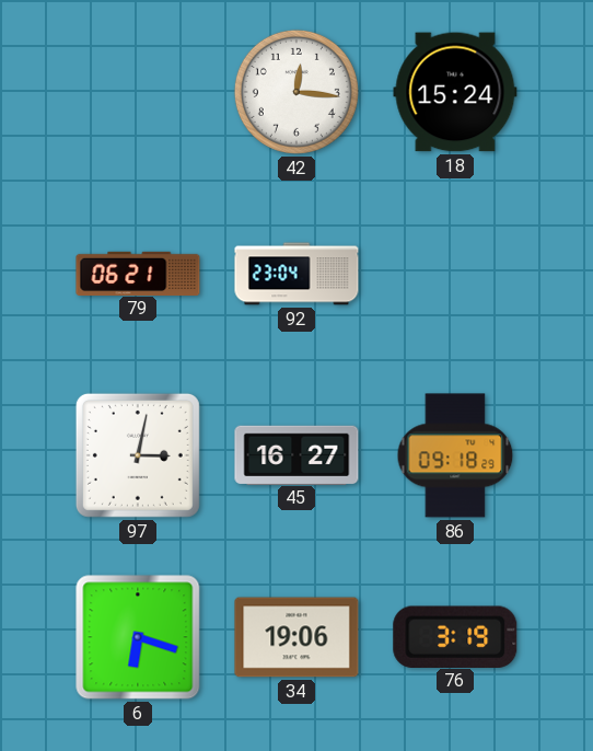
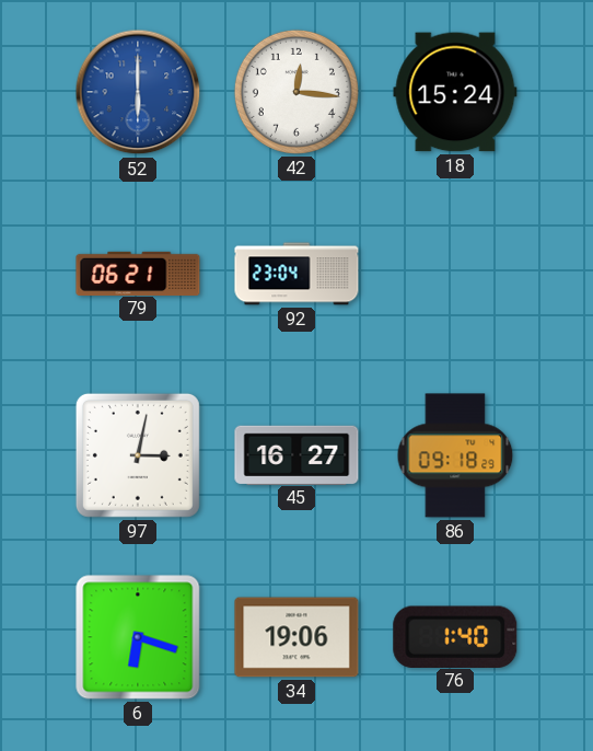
52: none -> 6:00
76: 3:19 -> 1:40
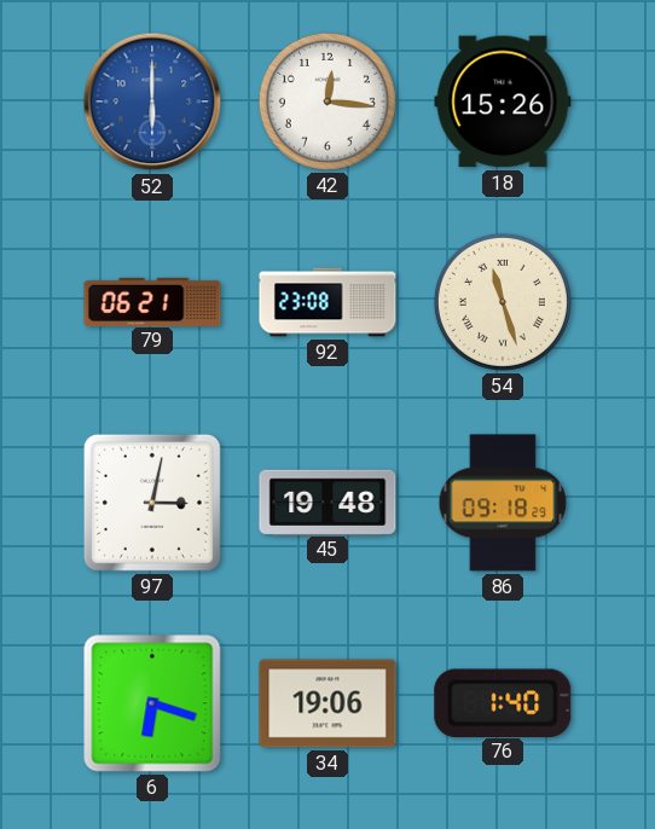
18: 15:24 -> 15:26
92: 23:04 -> 23:08
54: none -> 11:27
45: 16:27 -> 19:48
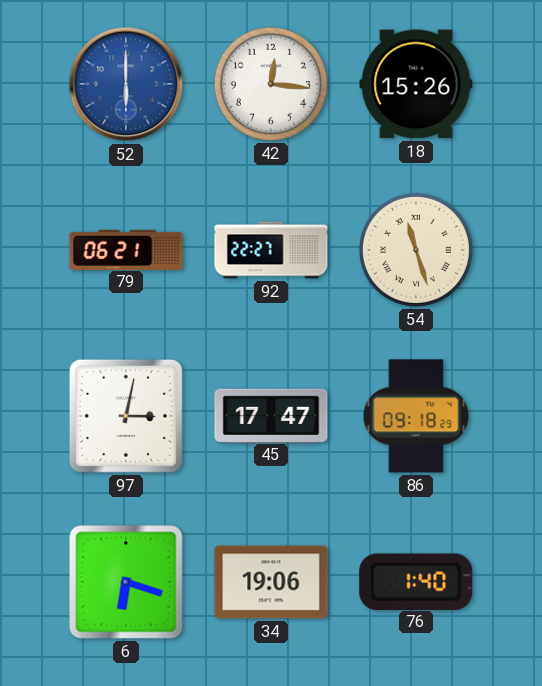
92: 23:08 -> 22:27
45: 19:48 -> 17:47
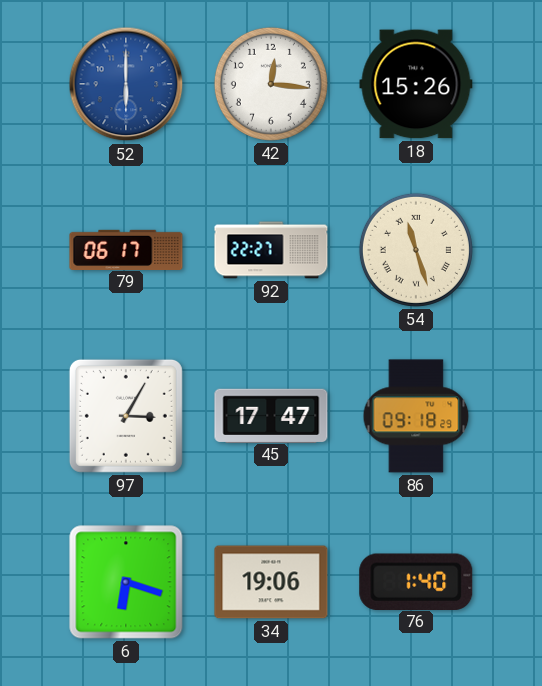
79: 06:21 -> 06:17
97: 3:02 -> 3:05
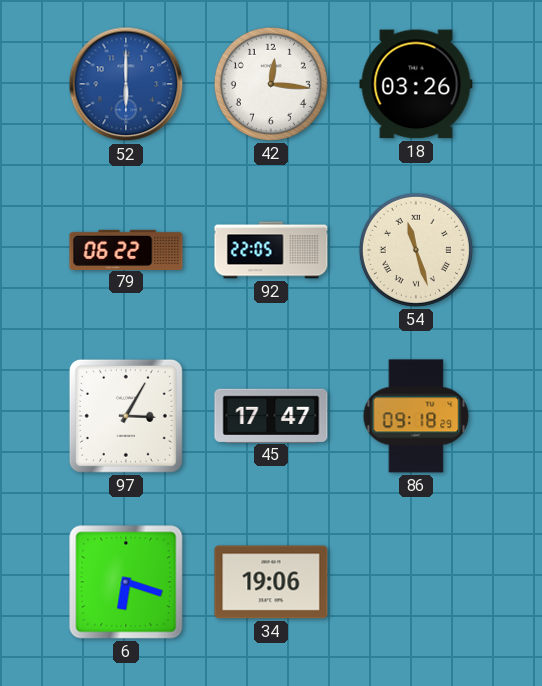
18: 15:26 -> 03:26
79: 06:17 -> 06:22
92: 22:27 -> 22:05
76: 1:40 -> none
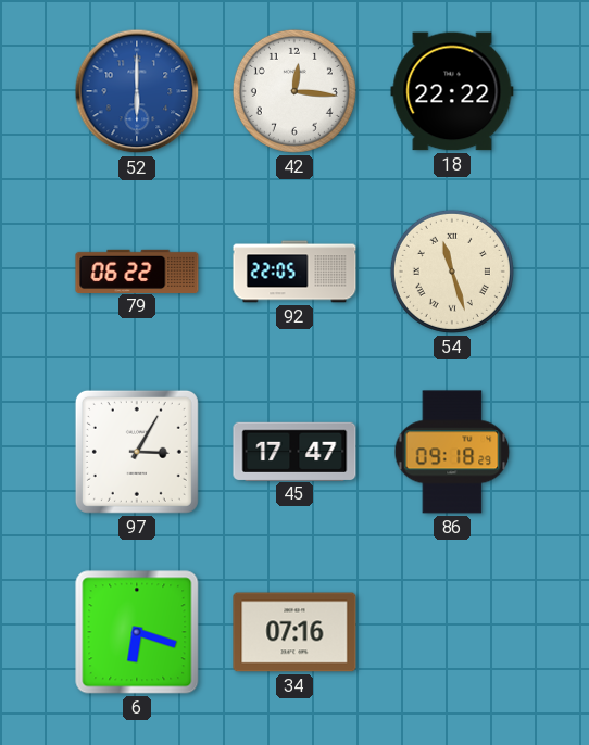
18: 03:26 -> 22:22
34: 19:06 -> 07:16
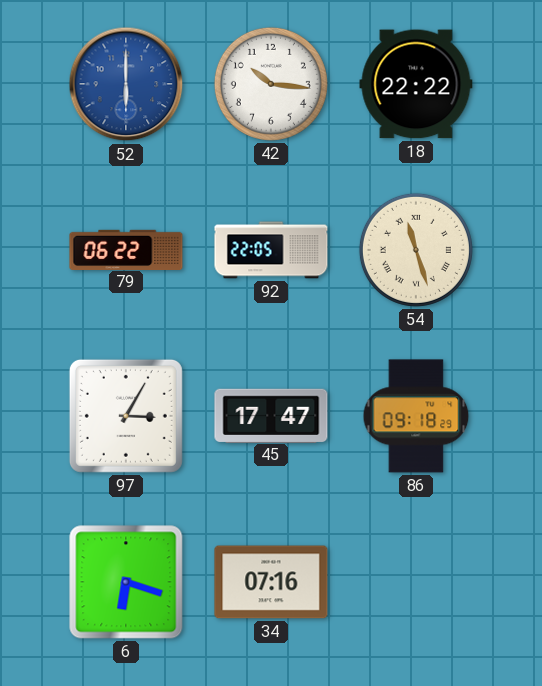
42: 12:16 -> 10:16
